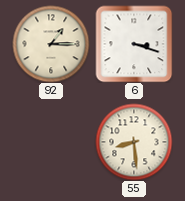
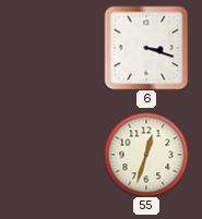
92: 1:15 -> none
55: 8:29 -> 12:33
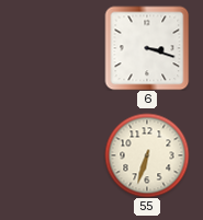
55: 12:33 -> 6:33
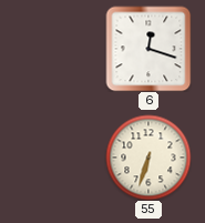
6: 3:18 -> 12:18
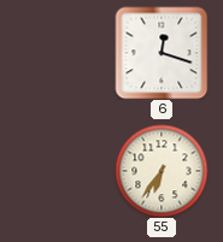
55: 6:33 -> 6:36
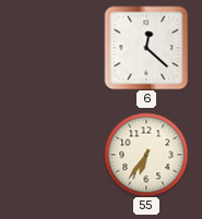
6: 12:18 -> 12:22
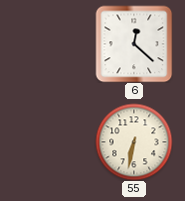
55: 6:36 -> 6:32
